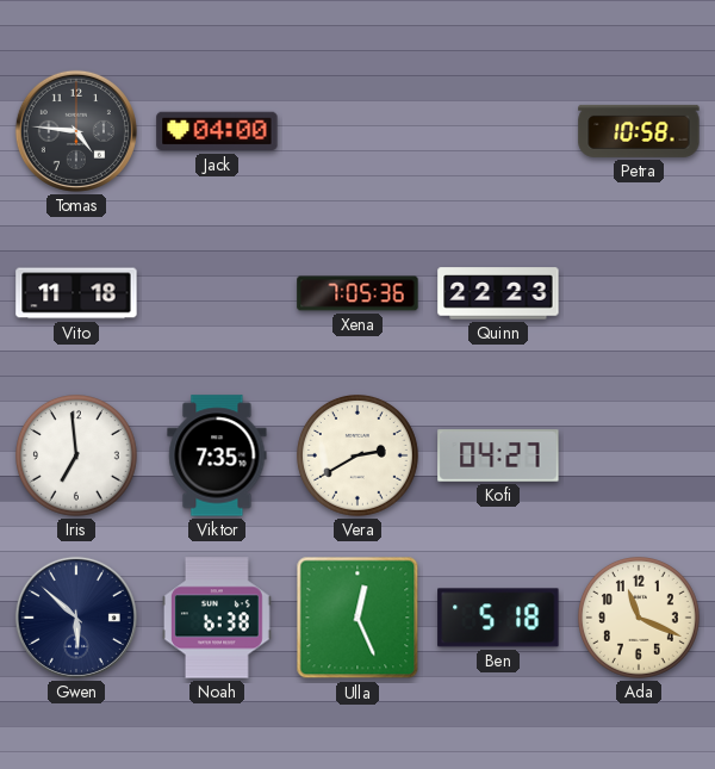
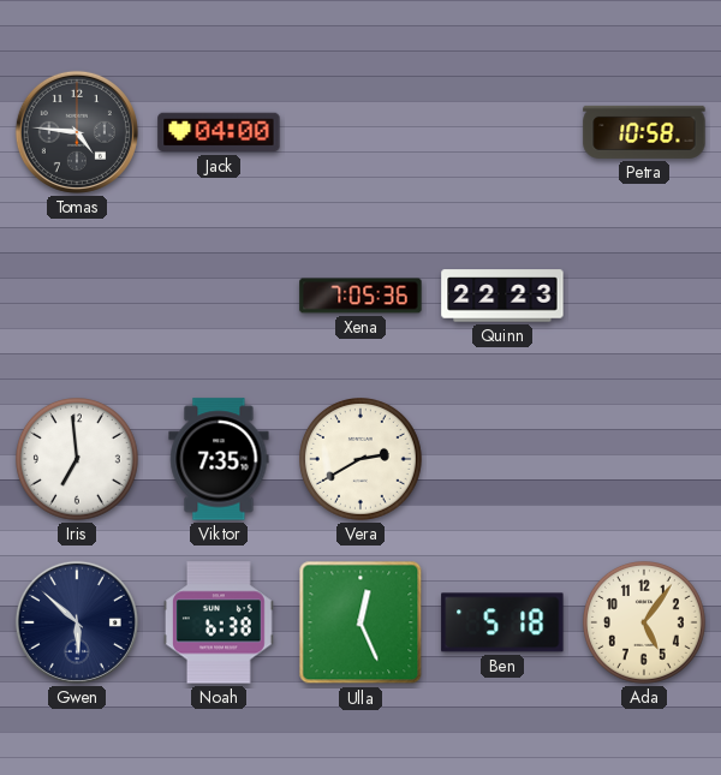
Vito: 11:18 -> none
Kofi: 04:27 -> none
Ada: 11:19 -> 5:06
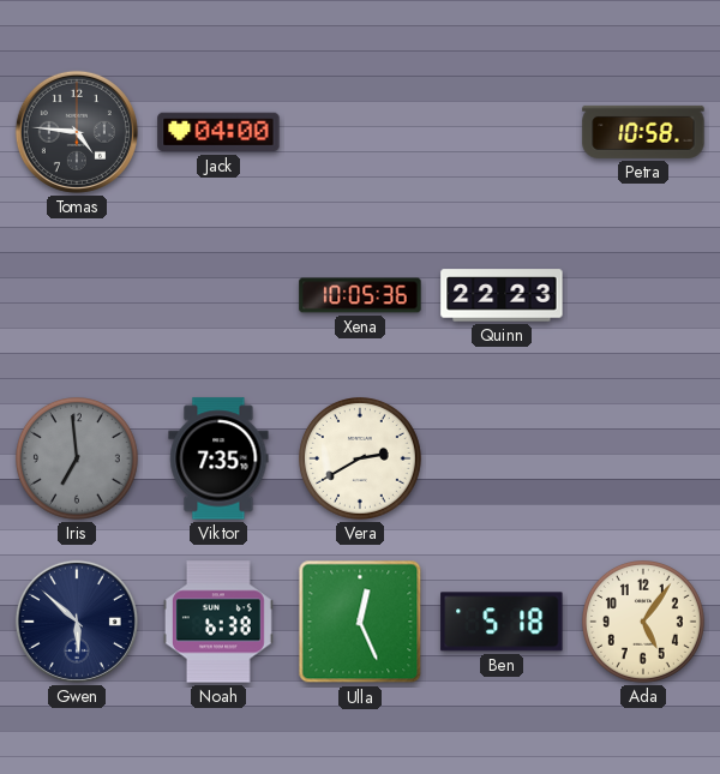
Xena: 7:05 -> 10:05
Iris dial: white -> grey
